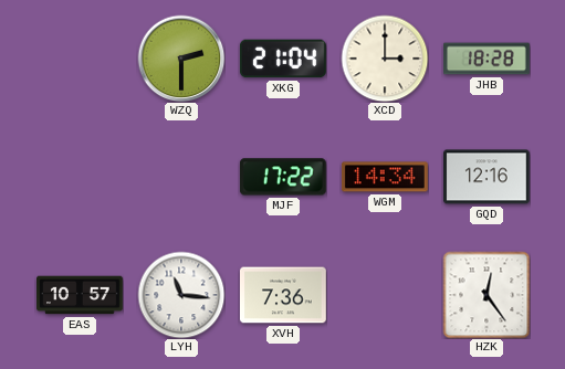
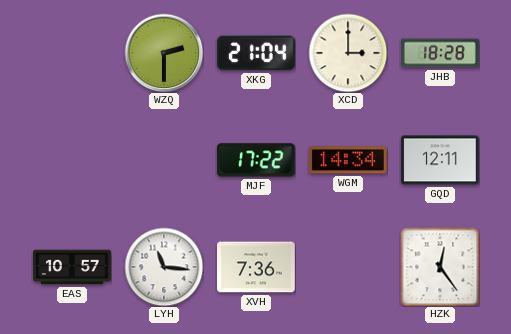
GQD: 12:16 -> 12:11
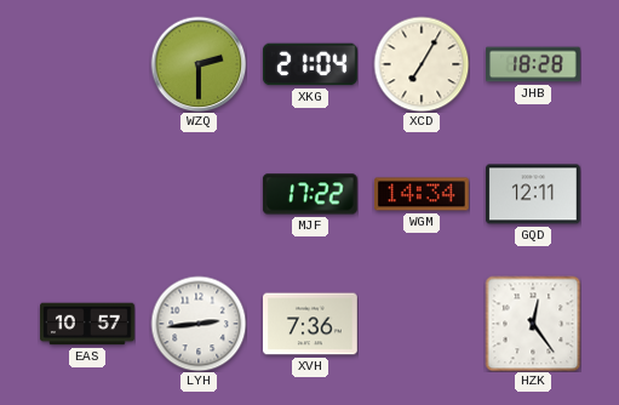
XCD: 3:00 -> 7:05
LYH: 11:16 -> 2:44
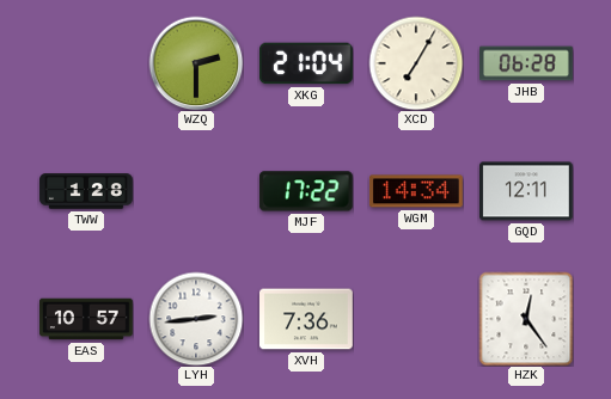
JHB: 18:28 -> 06:28
TWW: none -> 1:28
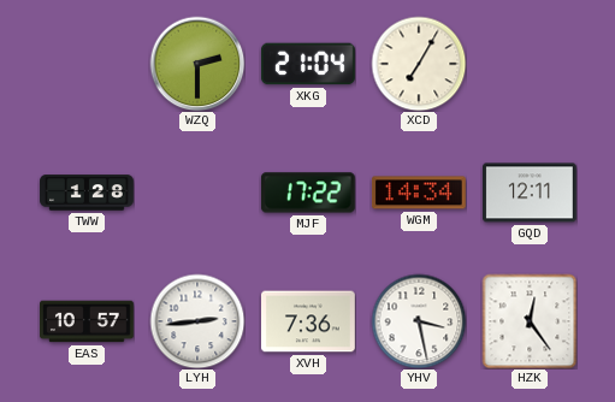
JHB: 06:28 -> none
YHV: none -> 3:28
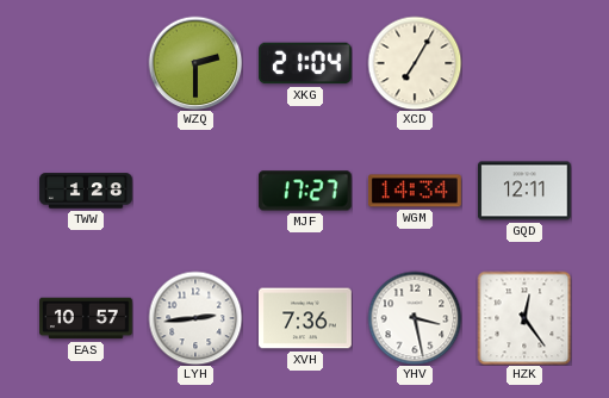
MJF: 17:22 -> 17:27
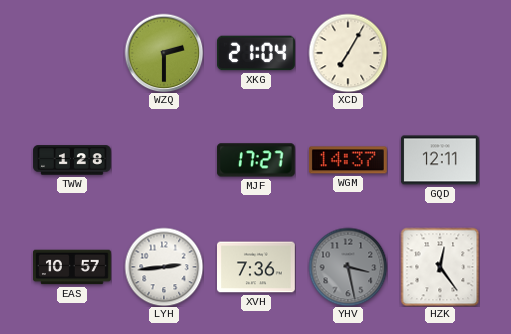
WGM: 14:34 -> 14:37
YHV dial: white -> grey
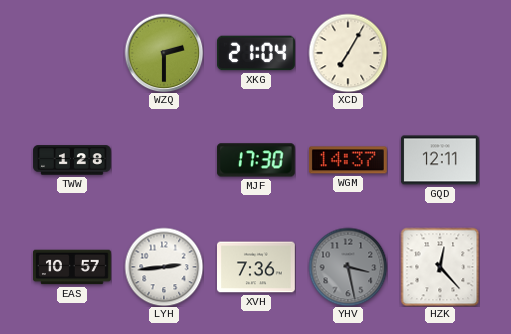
MJF: 17:27 -> 17:30
HZK: 12:24 -> 12:23
